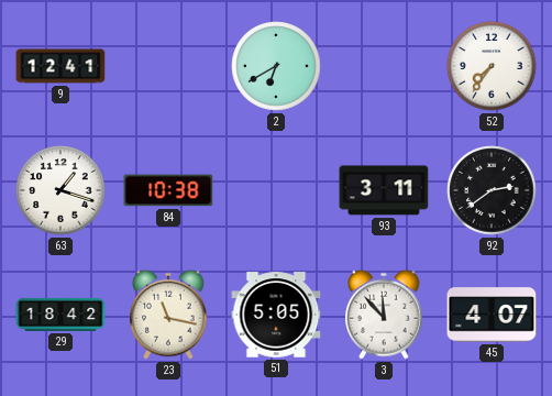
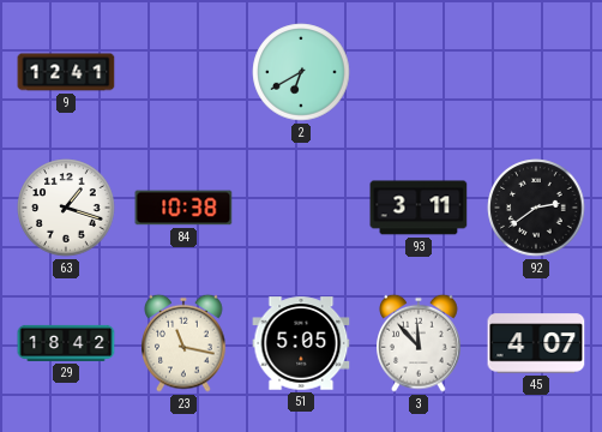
52: 7:36 -> none
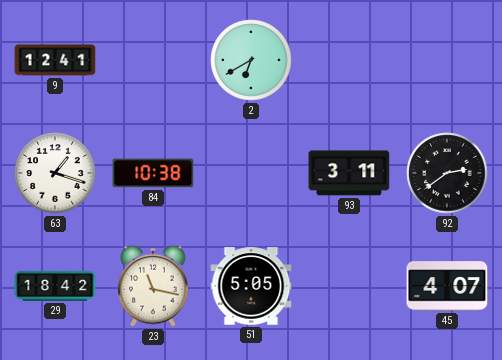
3: 11:53 -> none
